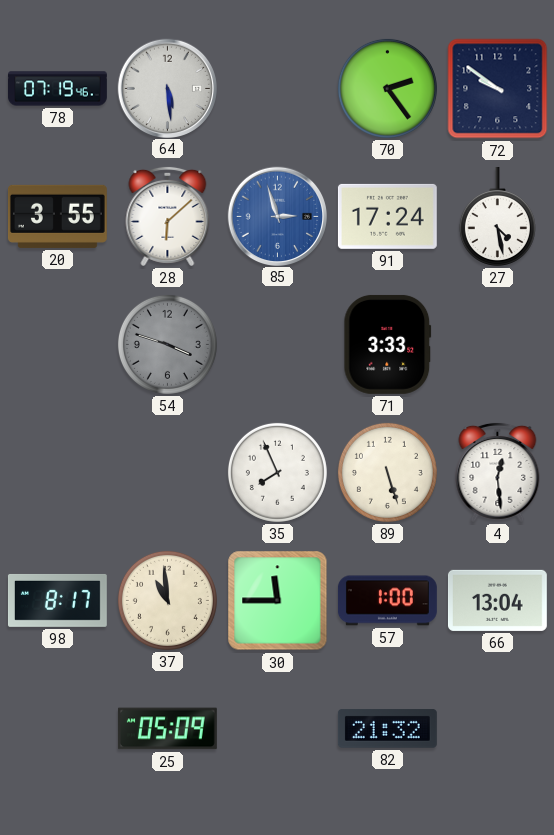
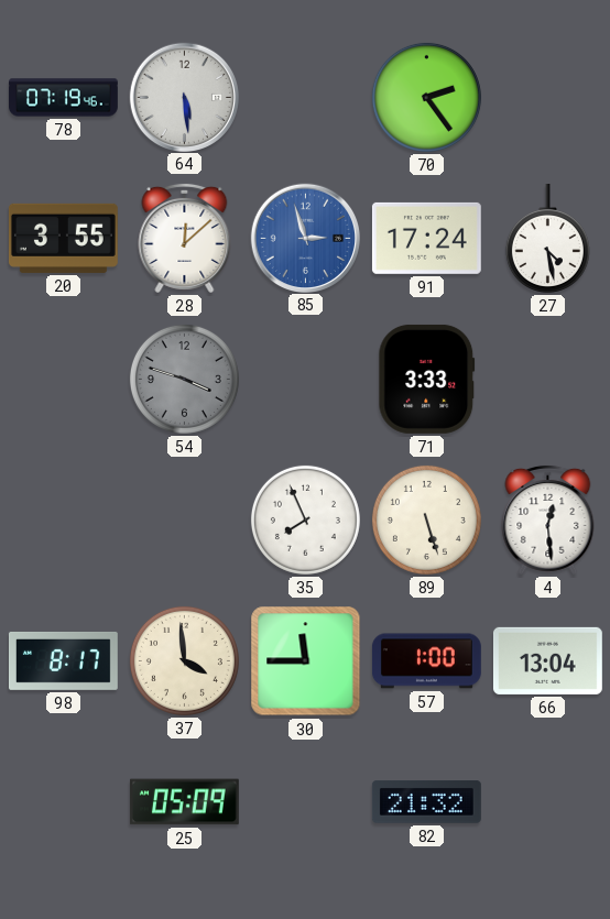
72: 9:51 -> none
28: 6:08 -> 12:08
37: 10:59 -> 3:59
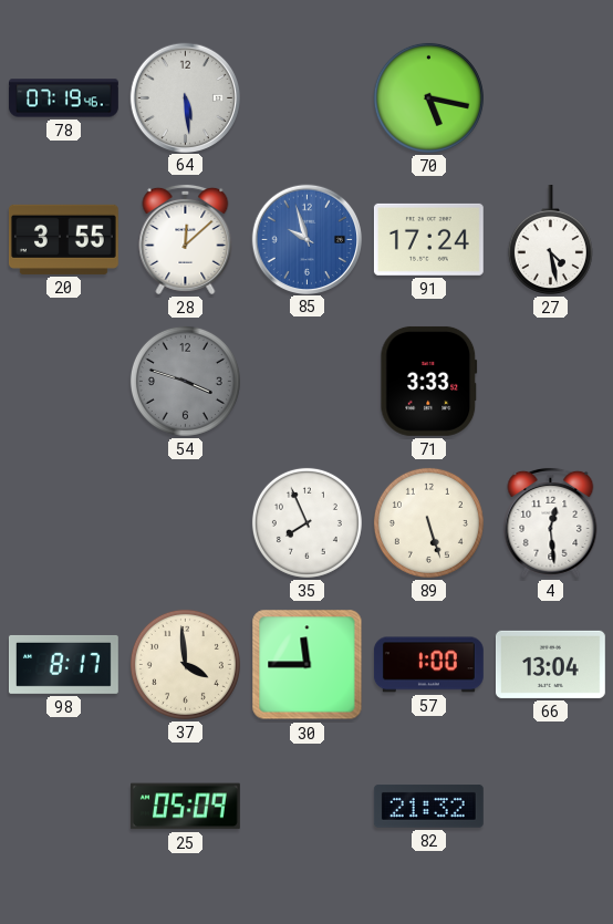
70: 2:24 -> 5:17
85: 2:57 -> 9:57
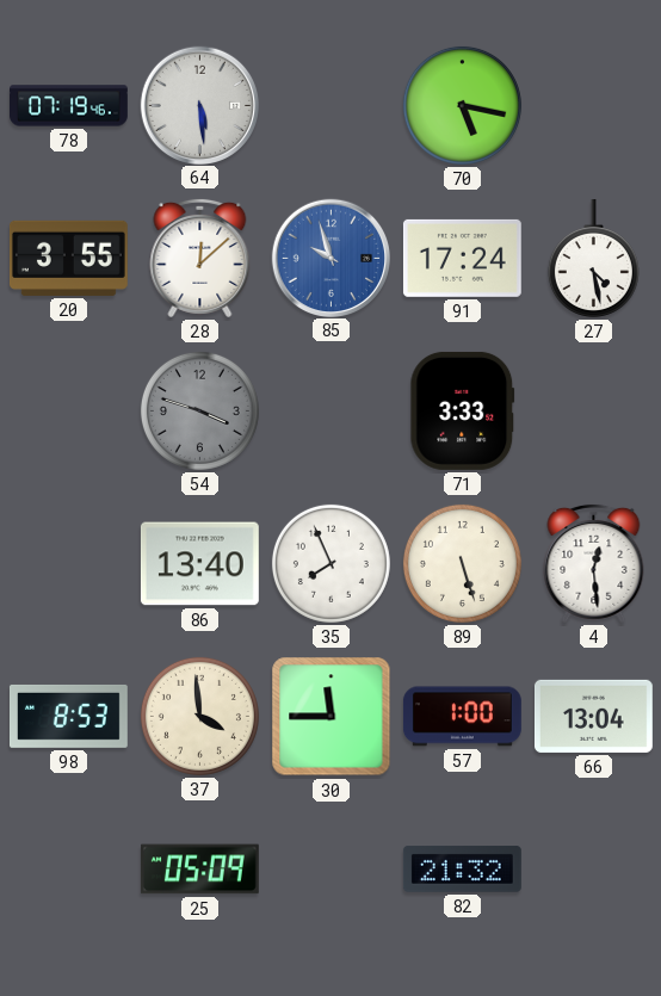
86: none -> 13:40
98: 8:17 -> 8:53
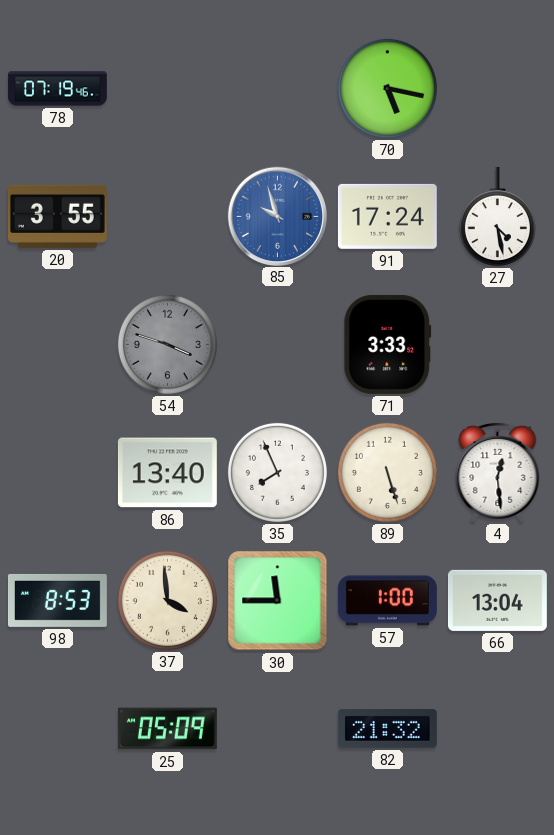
64: 5:29 -> none
28: 12:08 -> none
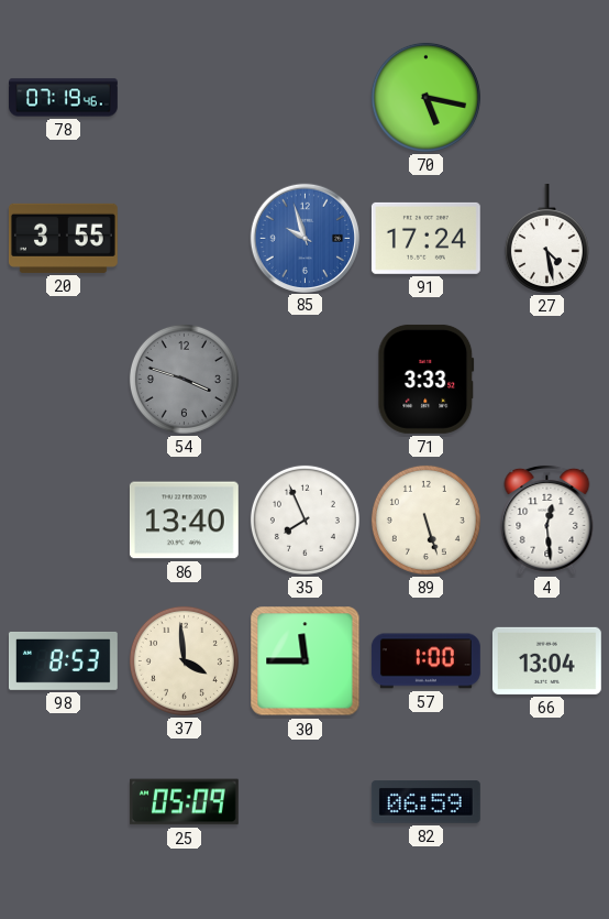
82: 21:32 -> 06:59
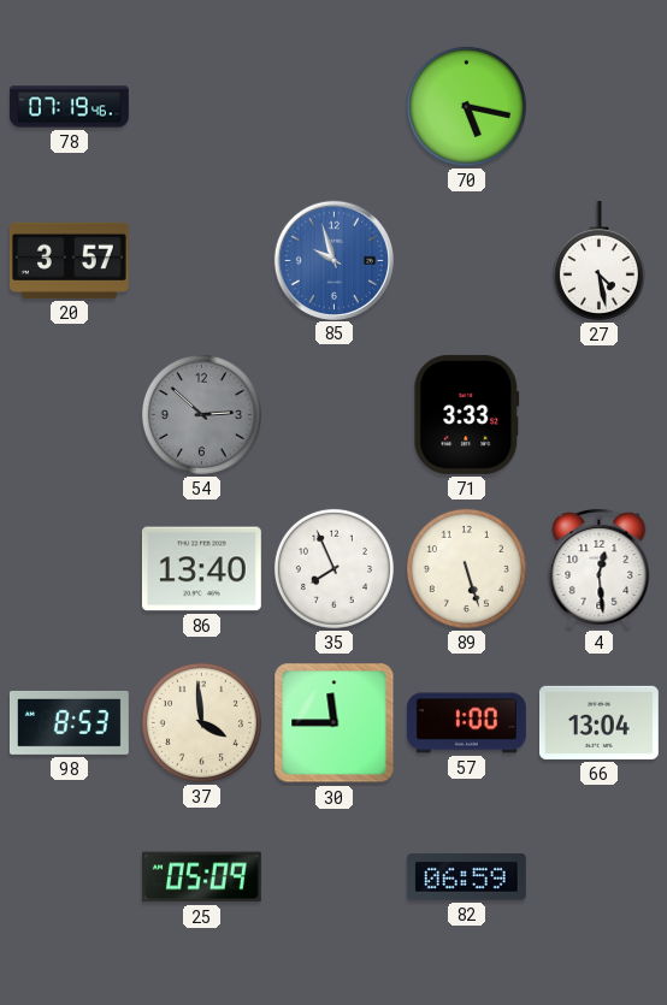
20: 3:55 -> 3:57
91: 17:24 -> none
54: 3:48 -> 2:52
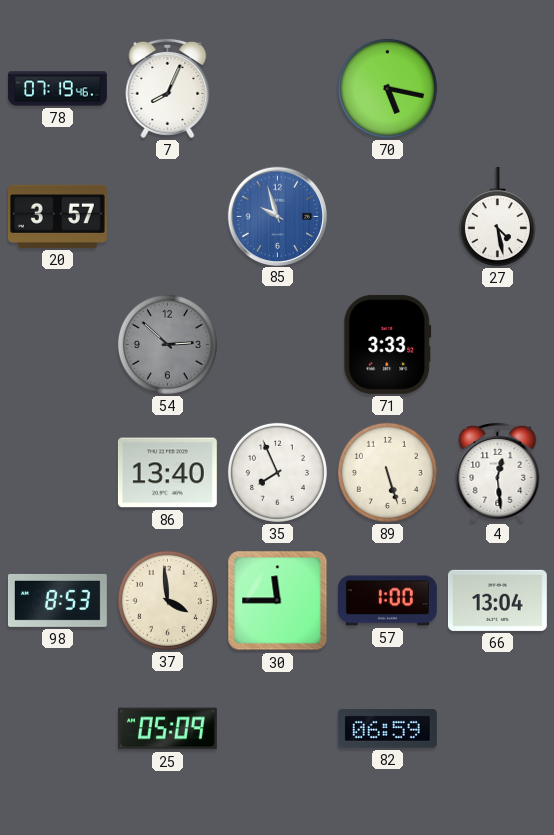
7: none -> 8:04
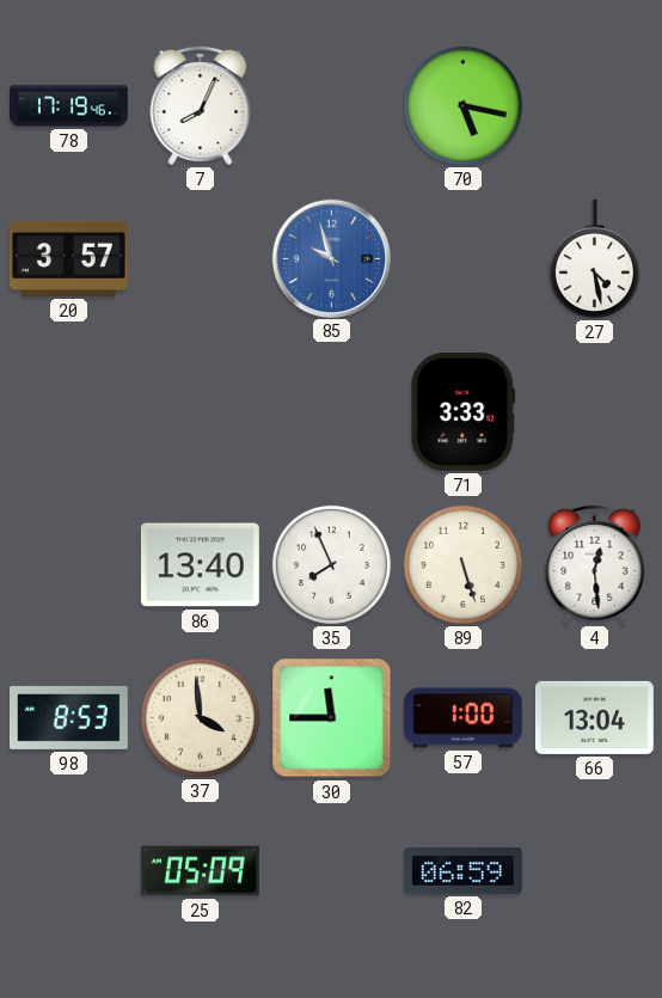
78: 07:19 -> 17:19
54: 2:52 -> none
